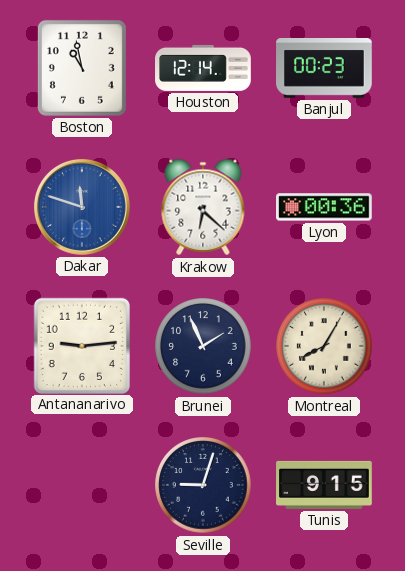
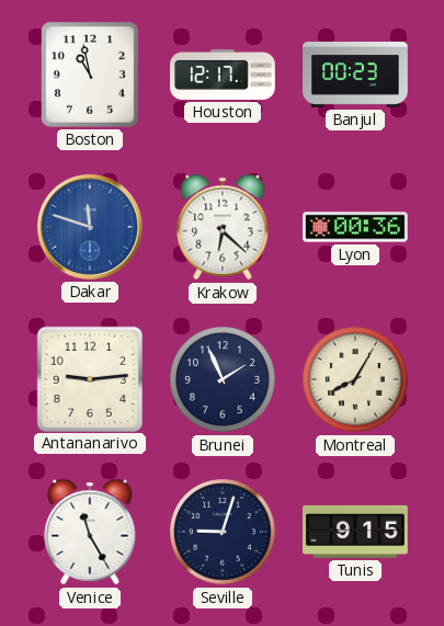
Houston: 12:14 -> 12:17
Venice: none -> 11:25
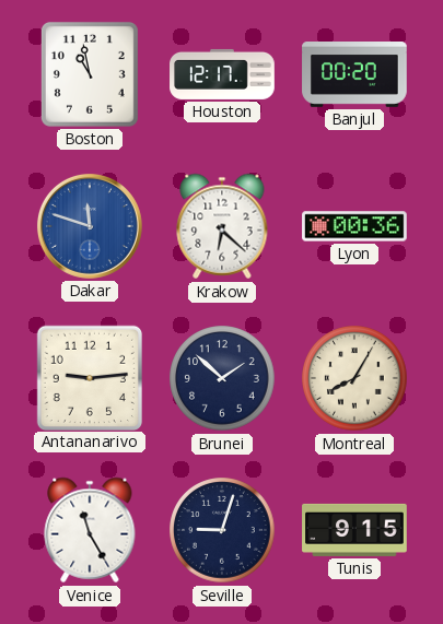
Banjul: 00:23 -> 00:20
Brunei: 1:56 -> 1:52
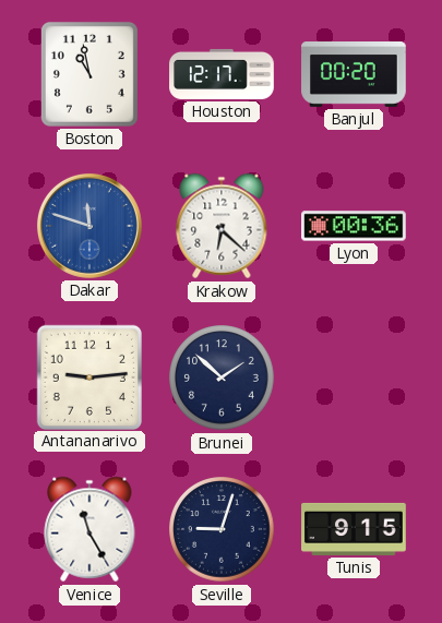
Montreal: 8:05 -> none
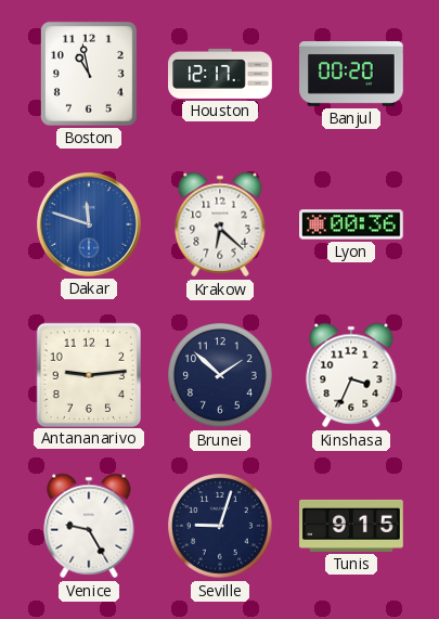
Kinshasa: none -> 3:34
Venice: 11:25 -> 9:25
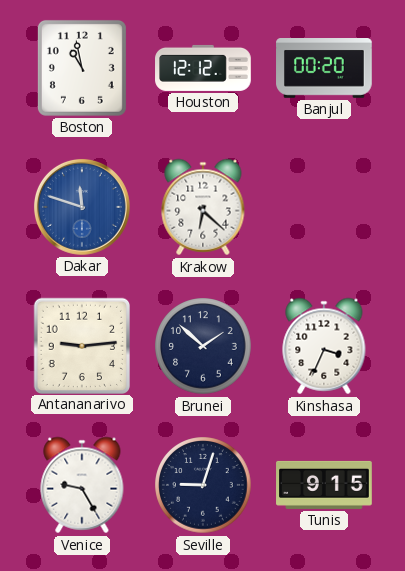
Houston: 12:17 -> 12:12
Lyon: 00:36 -> none
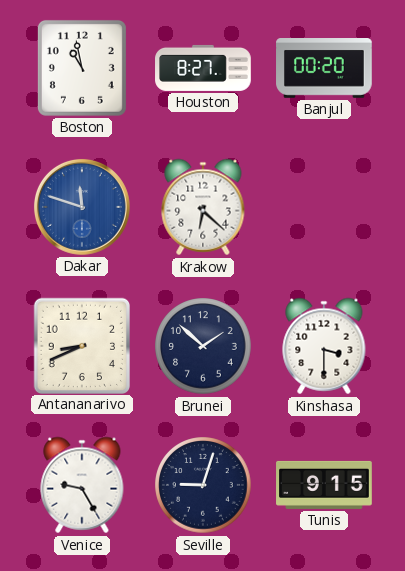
Houston: 12:12 -> 8:27
Antananarivo: 9:14 -> 8:41
Kinshasa: 3:34 -> 3:30
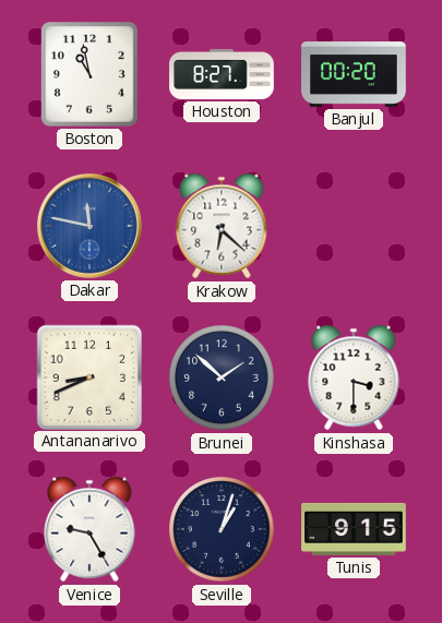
Dakar: 11:48 -> 11:47
Seville: 9:03 -> 1:03
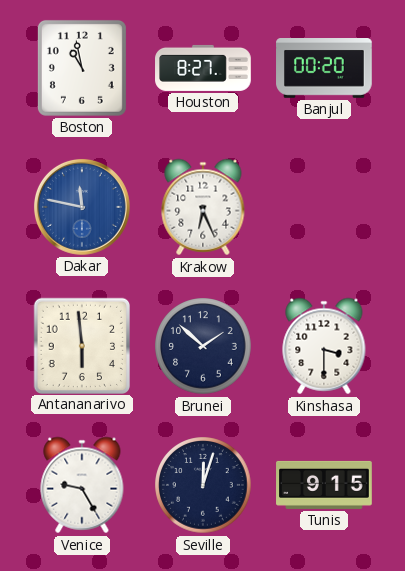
Krakow: 6:22 -> 6:26
Antananarivo: 8:41 -> 5:59
Seville: 1:03 -> 12:03
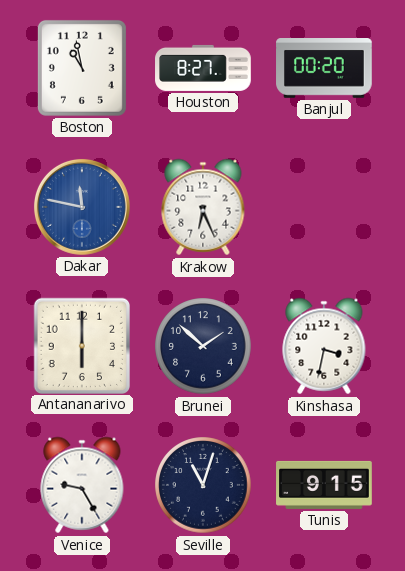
Antananarivo: 5:59 -> 6:00
Kinshasa: 3:30 -> 3:32
Seville: 12:03 -> 11:03
